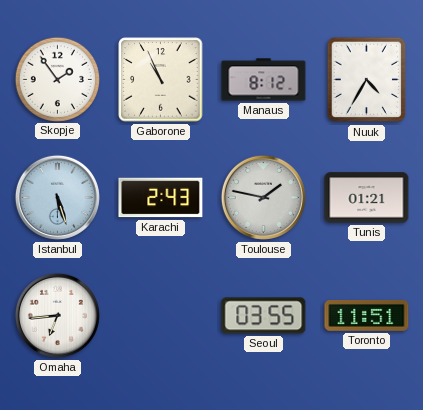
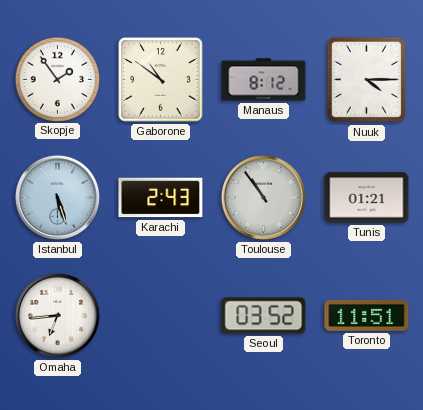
Gaborone: 10:56 -> 10:51
Nuuk: 4:35 -> 4:15
Toulouse: 1:47 -> 10:54
Seoul: 03:55 -> 03:52
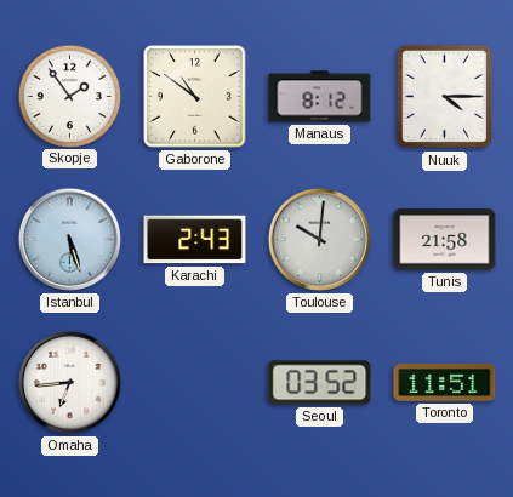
Toulouse: 10:54 -> 10:01
Tunis: 01:21 -> 21:58
